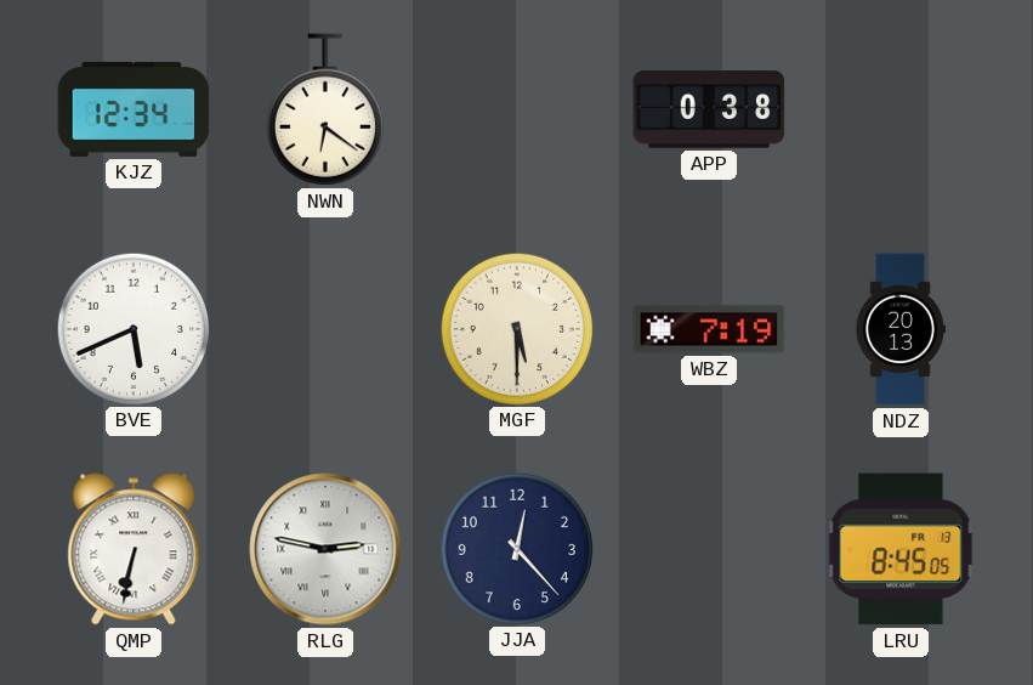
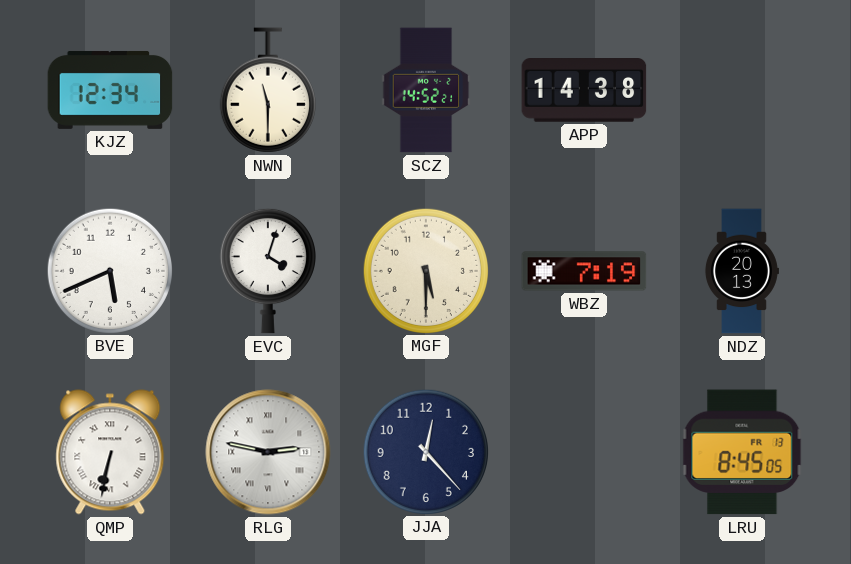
NWN: 6:21 -> 11:30
SCZ: none -> 14:52
APP: 0:38 -> 14:38
EVC: none -> 4:03
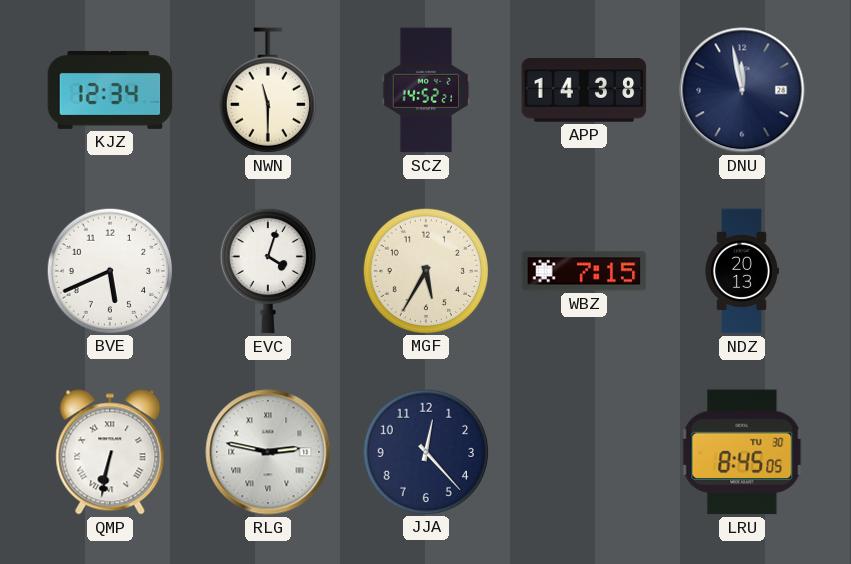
DNU: none -> 11:58
MGF: 5:30 -> 5:35
WBZ: 7:19 -> 7:15
LRU date: FR 13 -> TU 30
